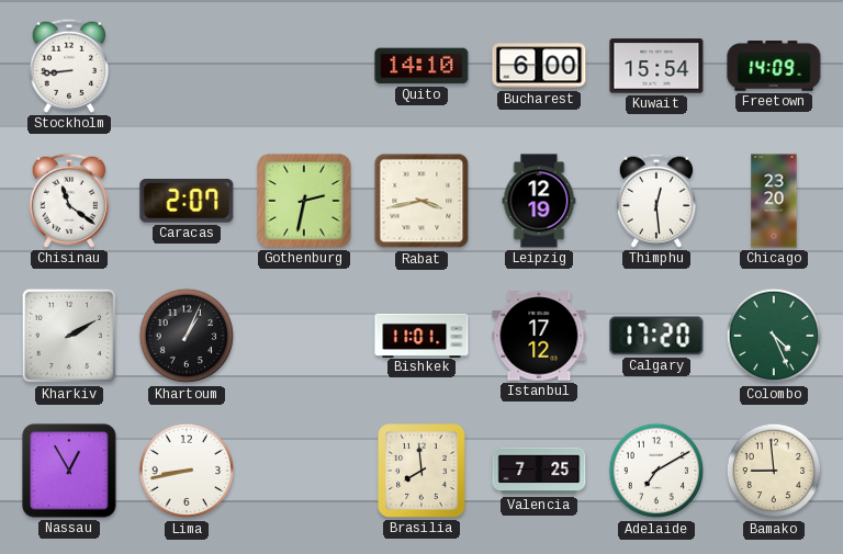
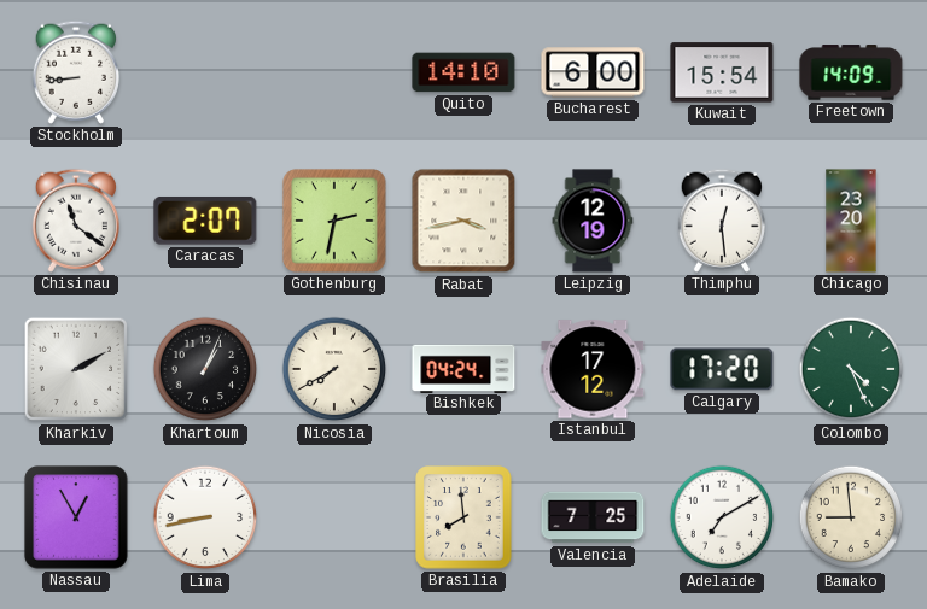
Nicosia: none -> 7:40
Bishkek: 11:01 -> 04:24
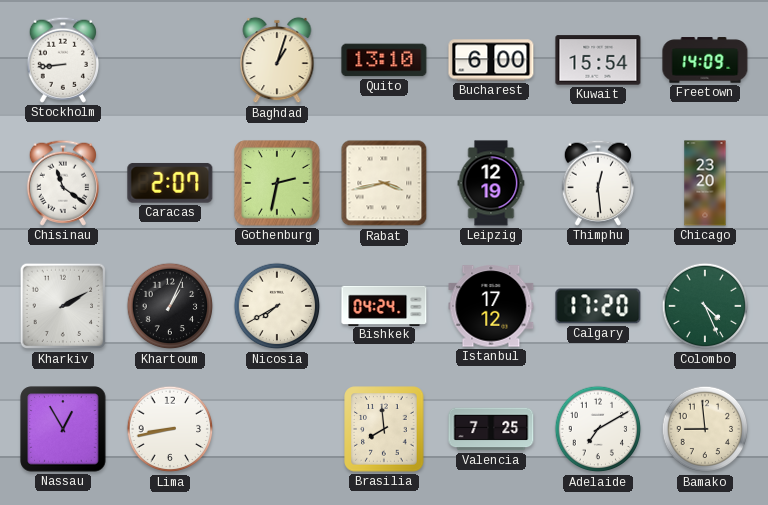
Baghdad: none -> 1:03
Quito: 14:10 -> 13:10
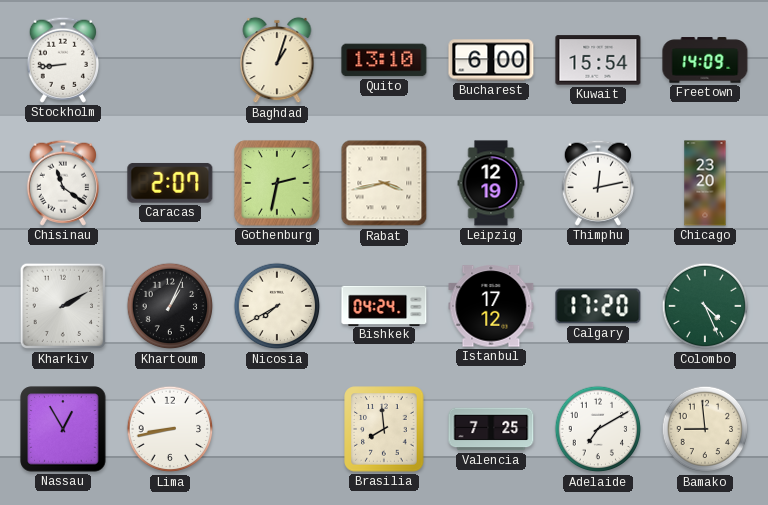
Thimphu: 12:29 -> 12:13
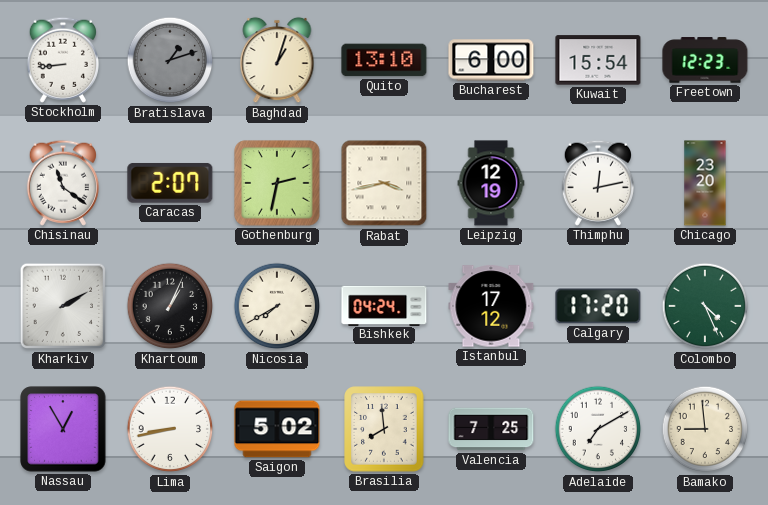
Bratislava: none -> 1:12
Freetown: 14:09 -> 12:23
Saigon: none -> 5:02
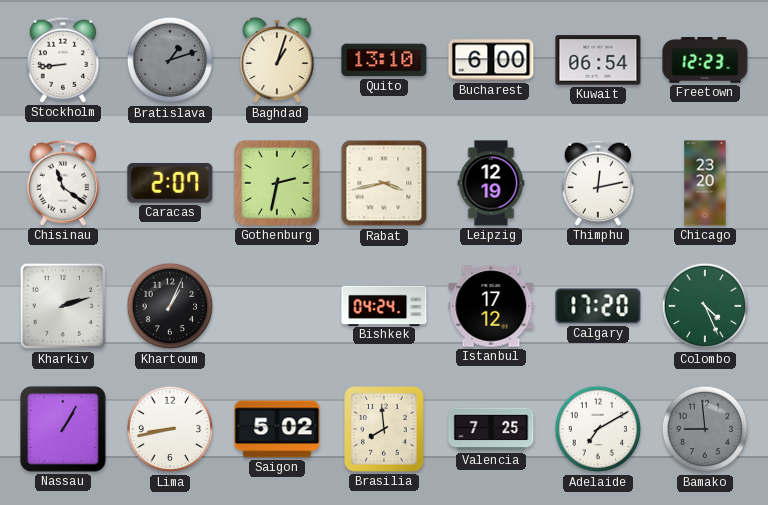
Kuwait: 15:54 -> 06:54
Kharkiv: 2:10 -> 2:12
Nicosia: 7:40 -> none
Nassau: 12:55 -> 1:05
Bamako dial: cream -> grey
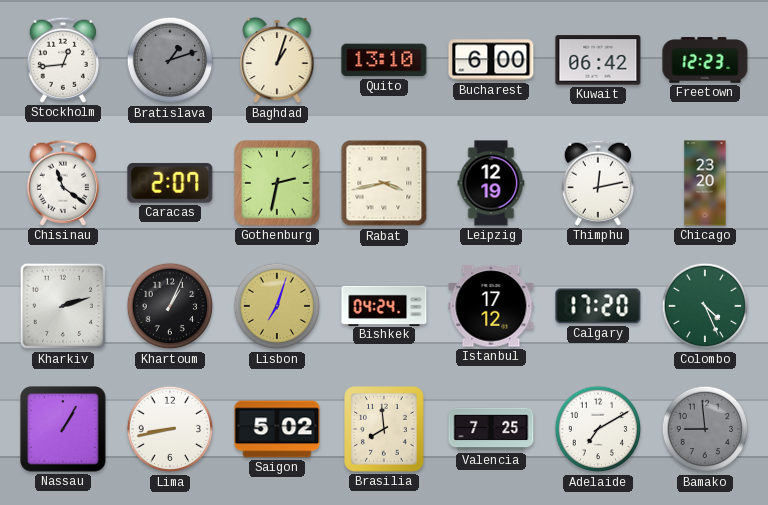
Stockholm: 8:44 -> 12:44
Kuwait: 06:54 -> 06:42
Lisbon: none -> 7:03
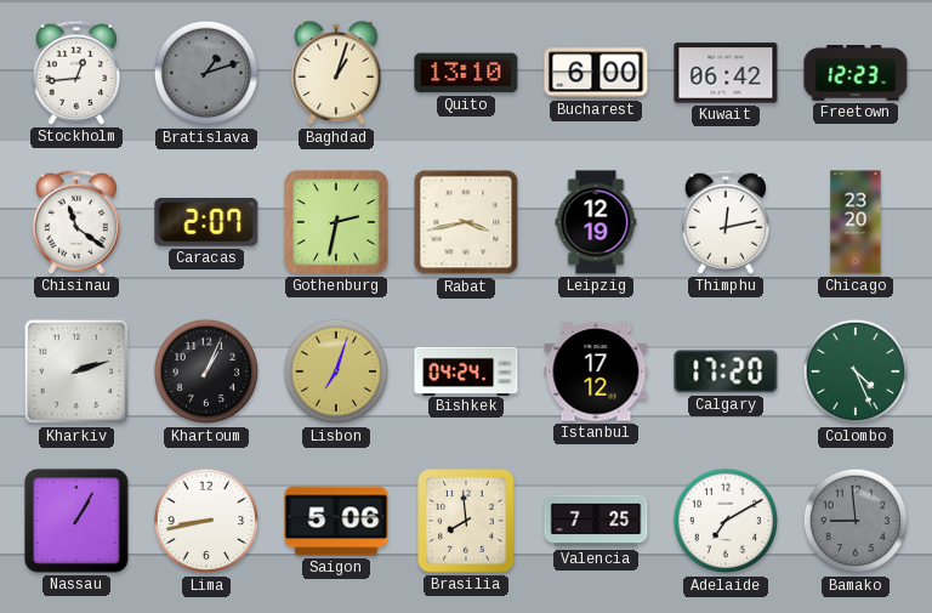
Saigon: 5:02 -> 5:06
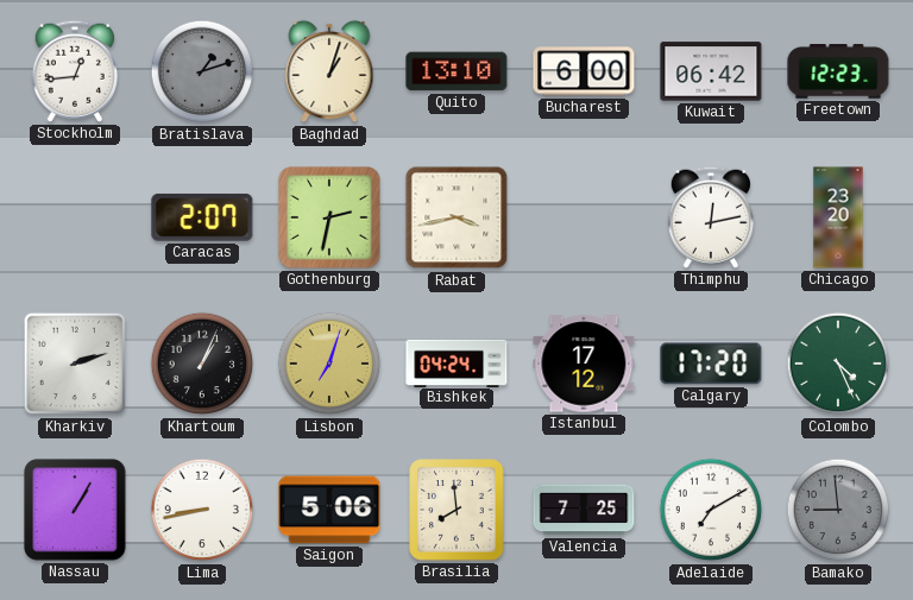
Chisinau: 11:21 -> none
Leipzig: 12:19 -> none
